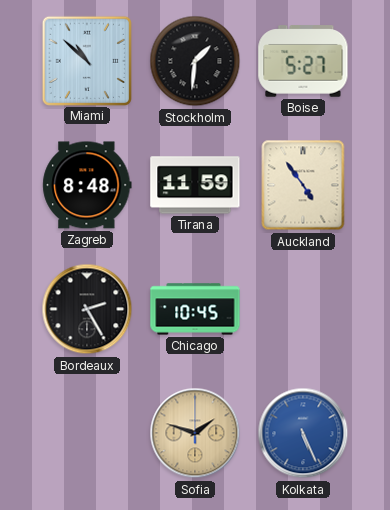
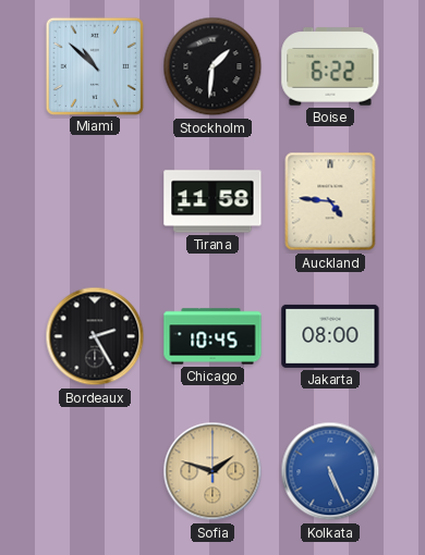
Boise: 5:27 -> 6:22
Zagreb: 8:48 -> none
Tirana: 11:59 -> 11:58
Auckland: 4:54 -> 4:46
Jakarta: none -> 08:00
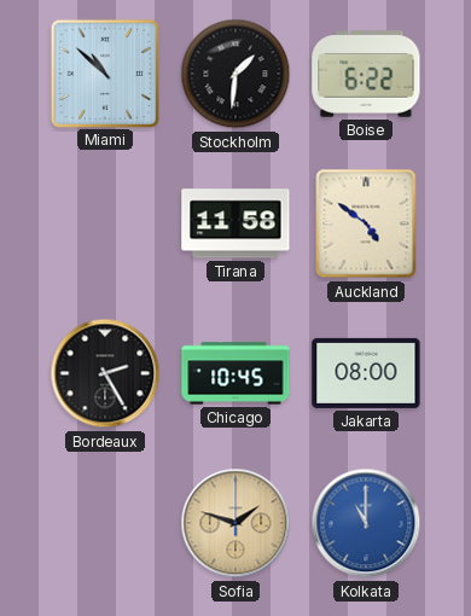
Auckland: 4:46 -> 4:51
Kolkata: 5:26 -> 11:00
